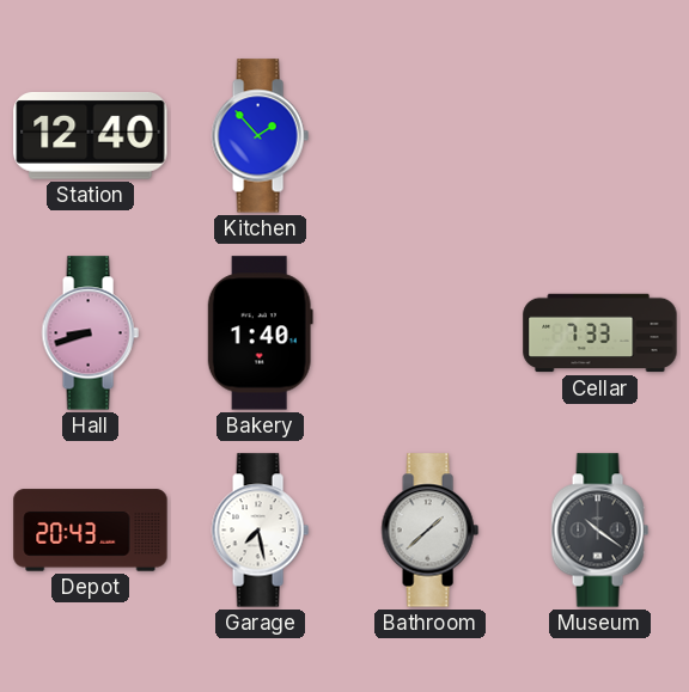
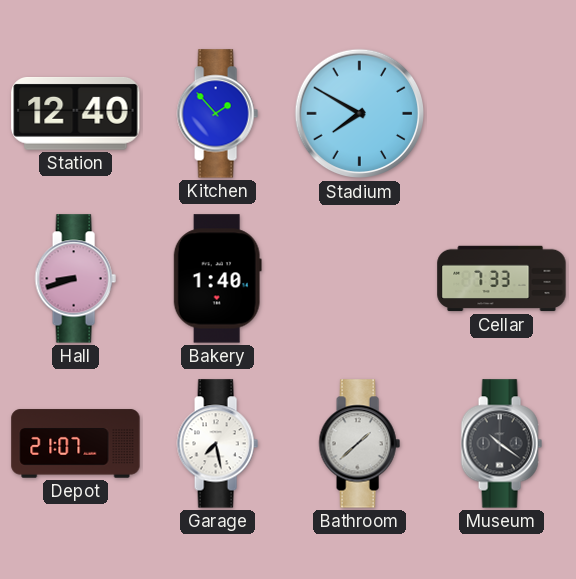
Stadium: none -> 7:50
Depot: 20:43 -> 21:07
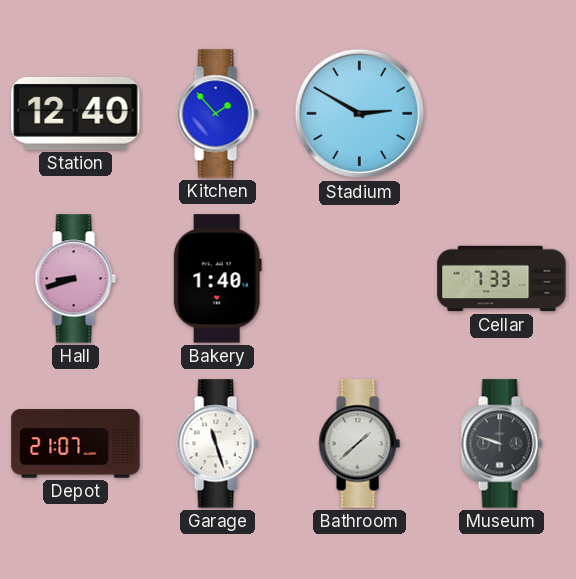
Stadium: 7:50 -> 2:50
Garage: 7:28 -> 11:27
Museum: 10:21 -> 9:48
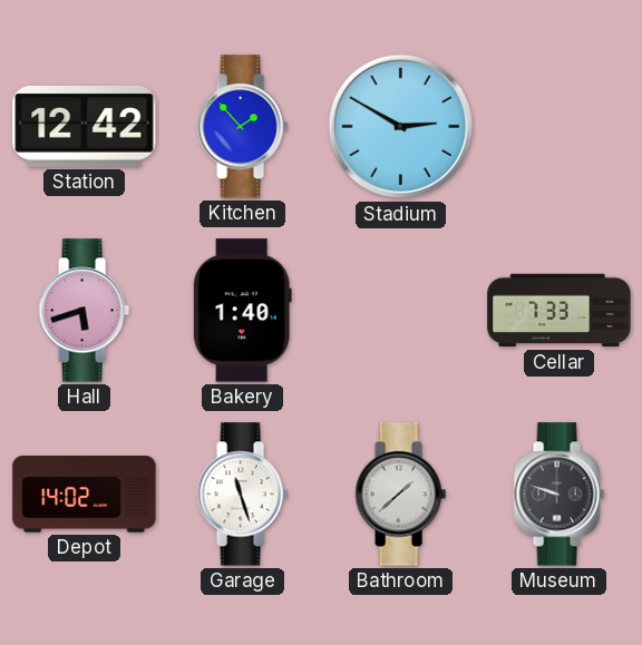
Station: 12:40 -> 12:42
Hall: 8:42 -> 5:42
Depot: 21:07 -> 14:02
